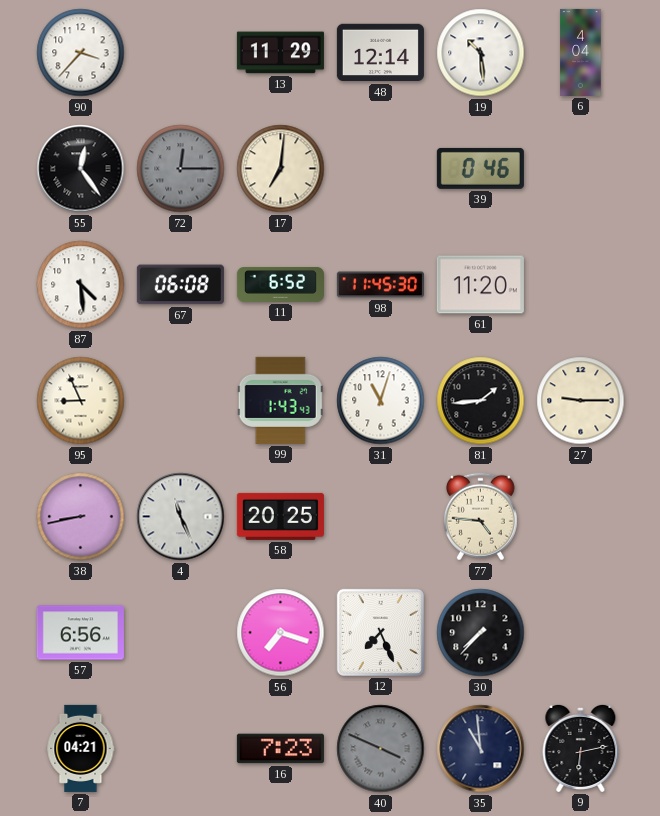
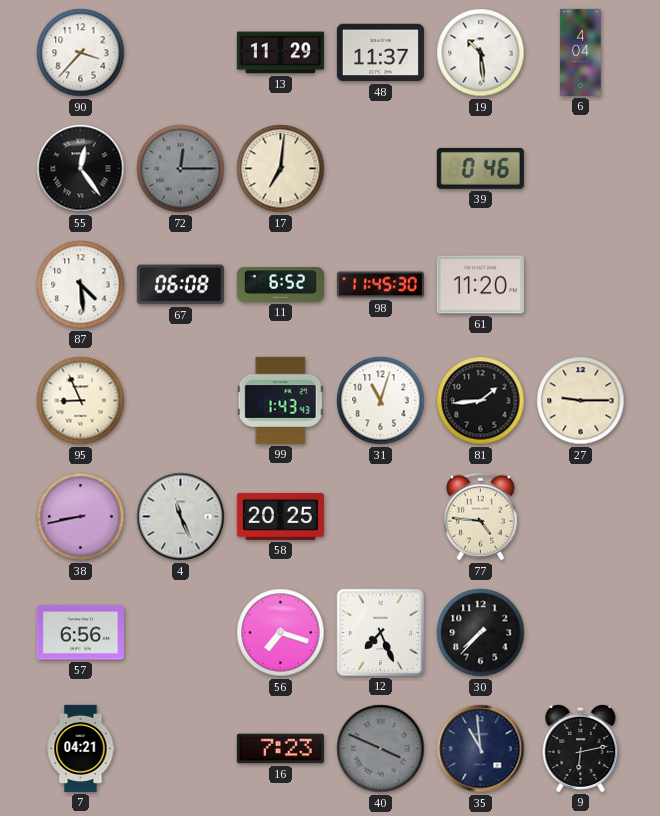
48: 12:14 -> 11:37
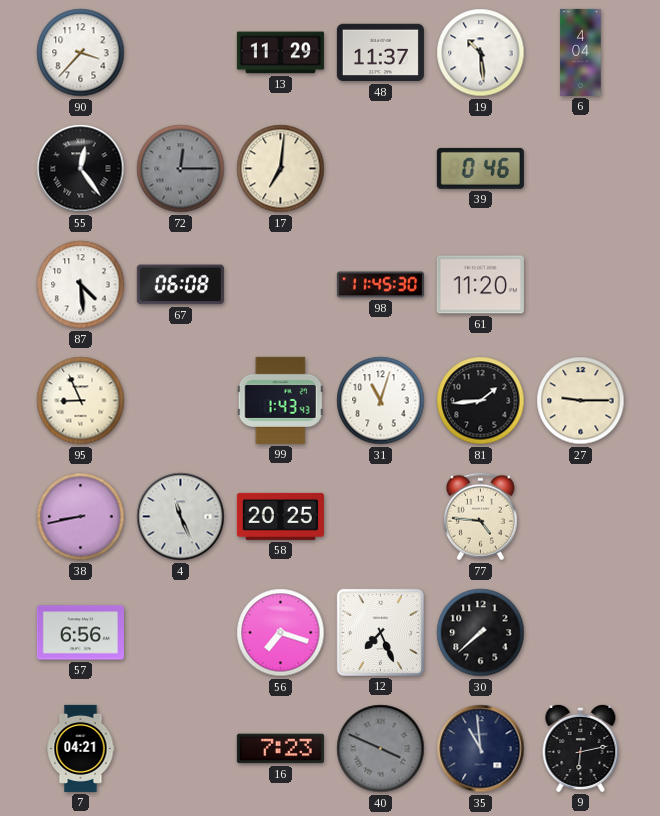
11: 6:52 -> none
30: 7:37 -> 7:38
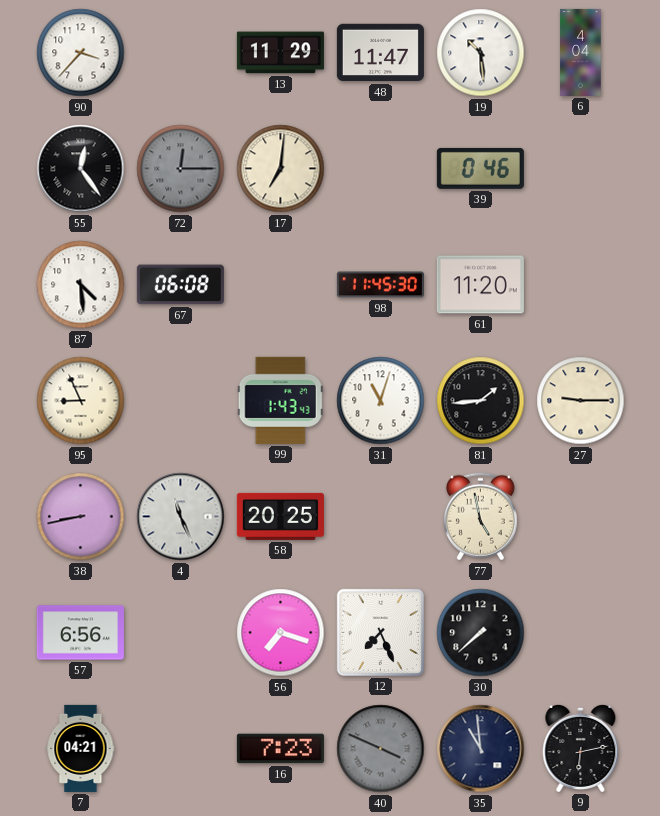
48: 11:37 -> 11:47
77: 4:46 -> 4:58
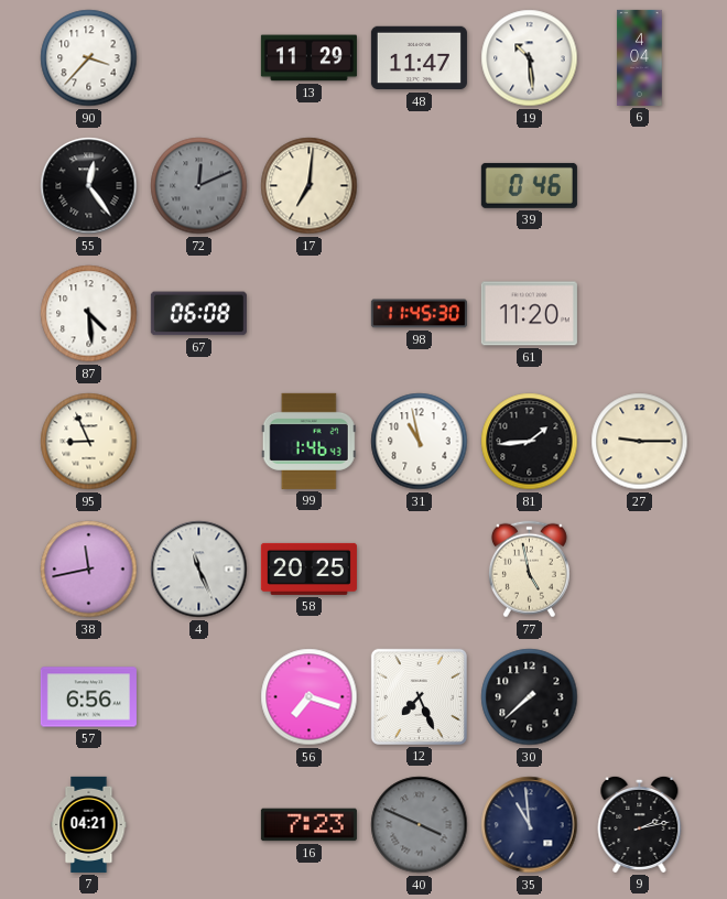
72: 12:15 -> 12:11
99: 1:43 -> 1:46
31: 11:03 -> 10:58
38: 8:43 -> 11:43
9: 6:13 -> 2:13
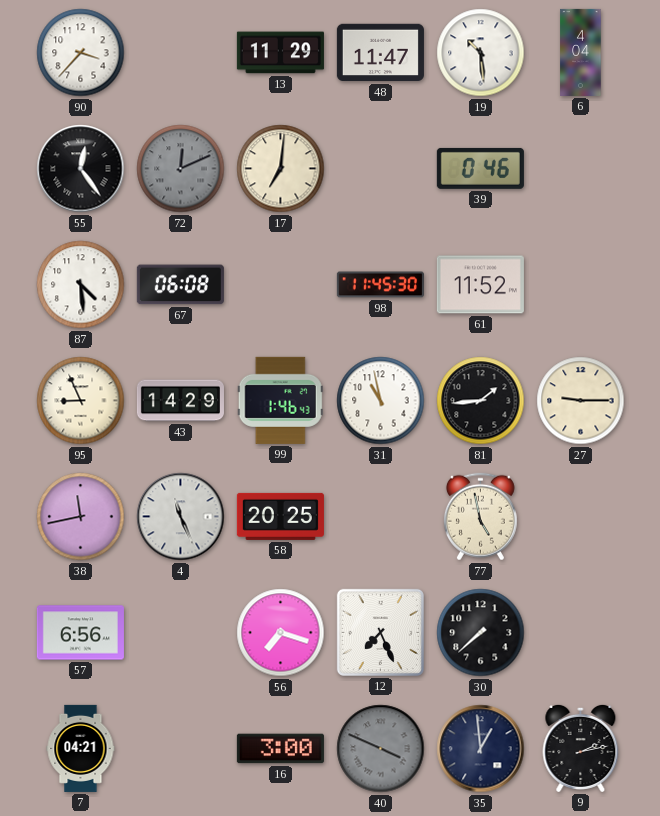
61: 11:20 -> 11:52
43: none -> 14:29
16: 7:23 -> 3:00
35: 10:59 -> 12:59
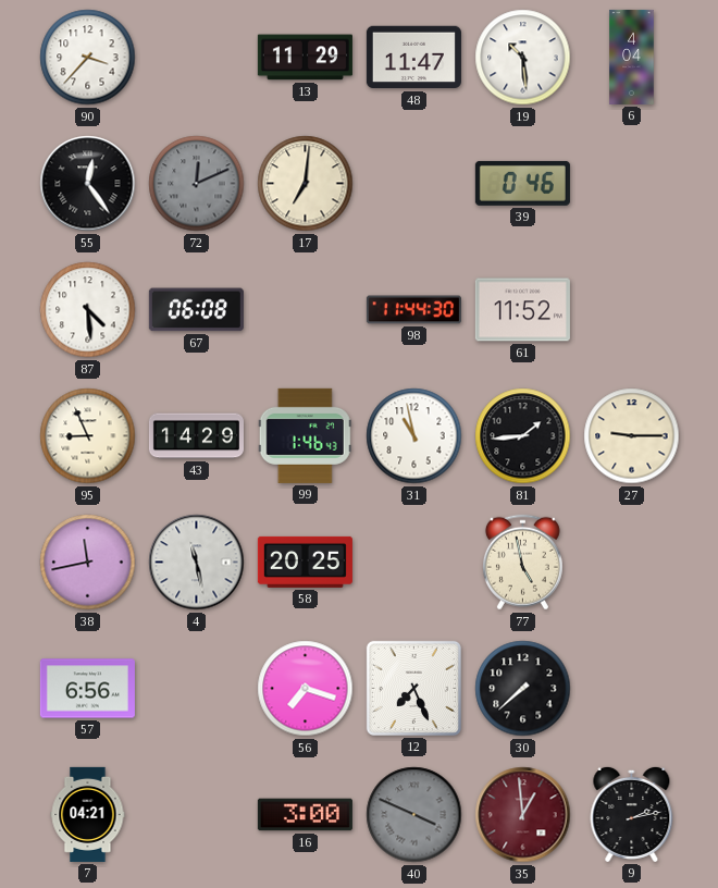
98: 11:45 -> 11:44
4: 11:26 -> 11:28
35 dial: navy -> burgundy
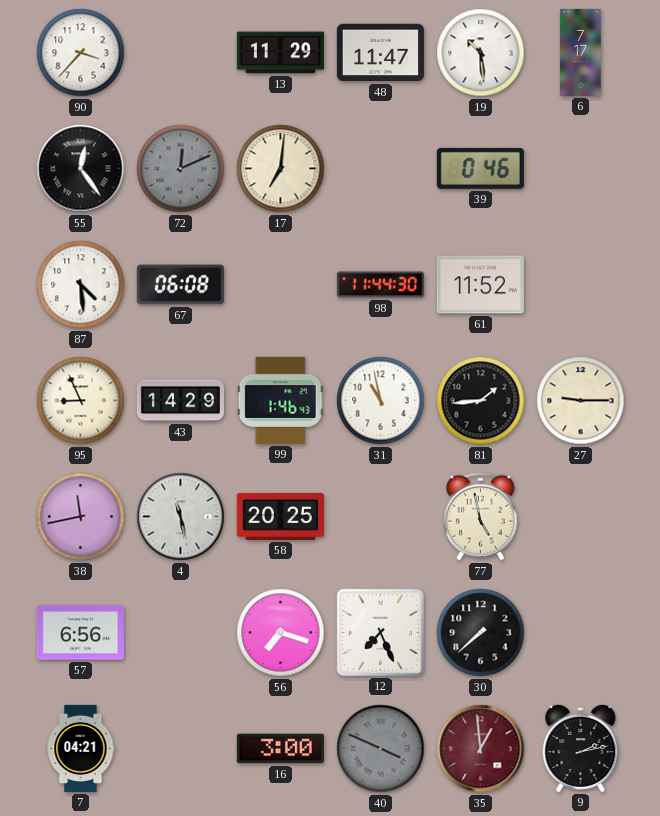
6: 4:04 -> 7:17
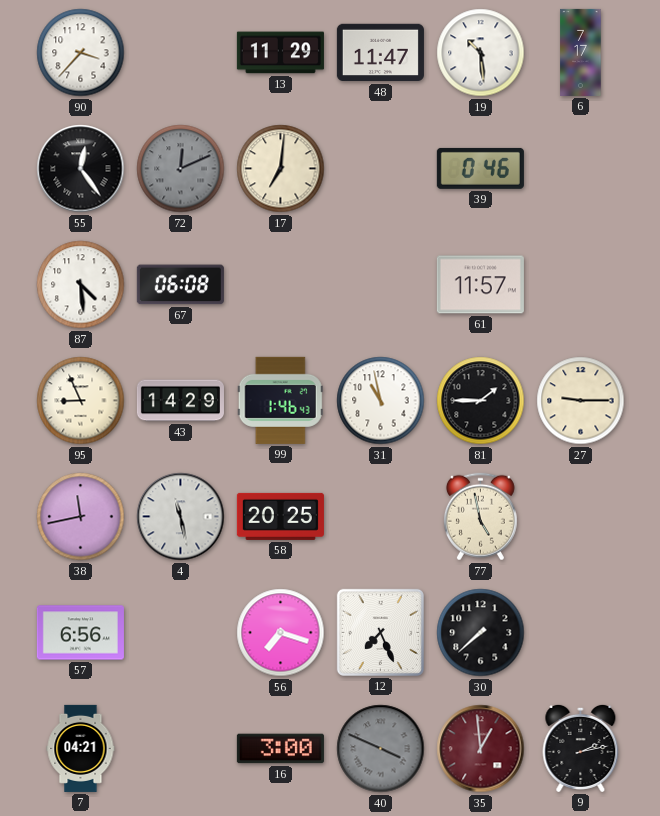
98: 11:44 -> none
61: 11:52 -> 11:57
81: 1:44 -> 1:45
